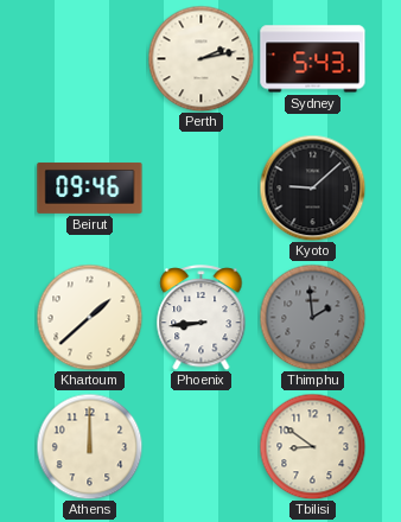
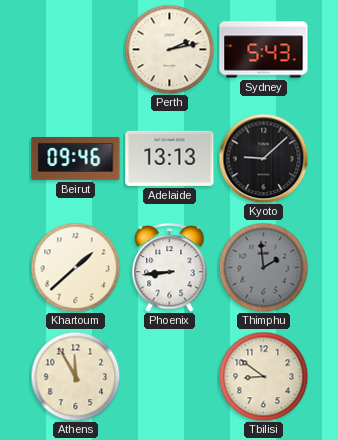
Adelaide: none -> 13:13
Athens: 12:00 -> 11:55
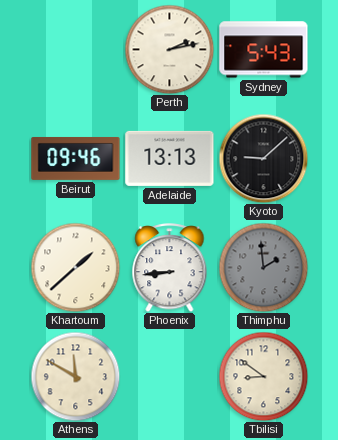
Athens: 11:55 -> 11:50
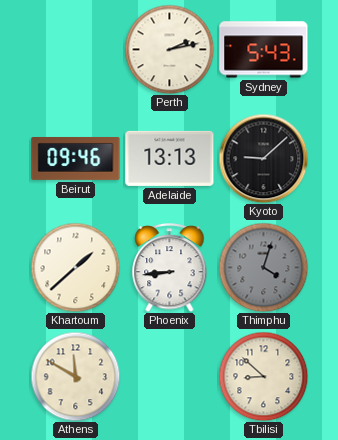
Thimphu: 1:59 -> 4:03
Tbilisi: 8:51 -> 8:52
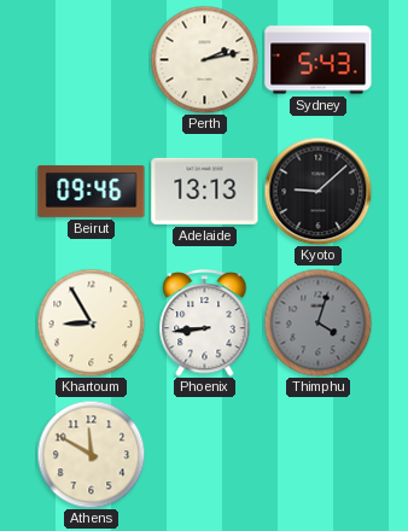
Khartoum: 1:38 -> 8:55
Tbilisi: 8:52 -> none
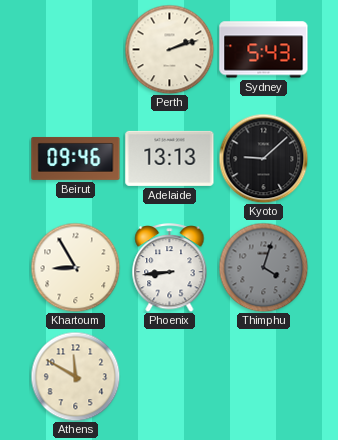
Perth: 2:13 -> 2:12
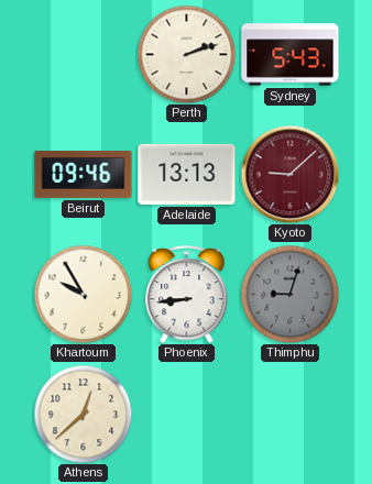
Kyoto dial: black -> burgundy
Khartoum: 8:55 -> 9:55
Thimphu: 4:03 -> 9:03
Athens: 11:50 -> 12:38
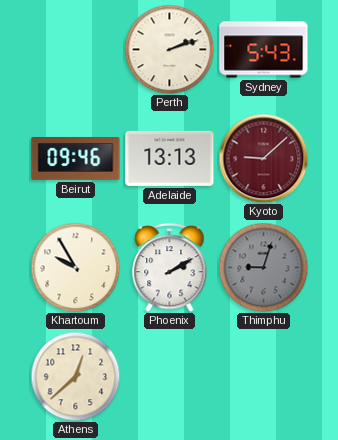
Phoenix: 8:44 -> 2:10
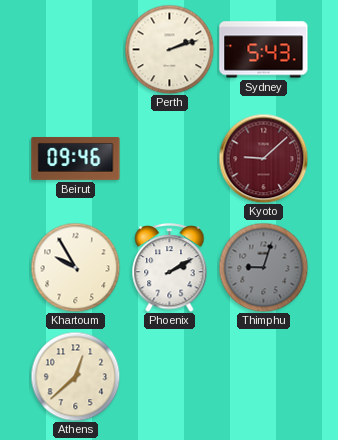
Adelaide: 13:13 -> none
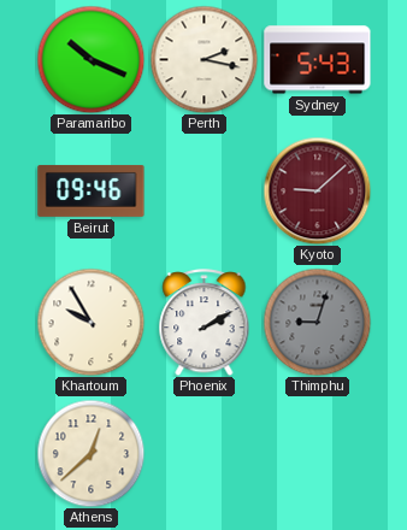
Paramaribo: none -> 10:19
Perth: 2:12 -> 2:17
